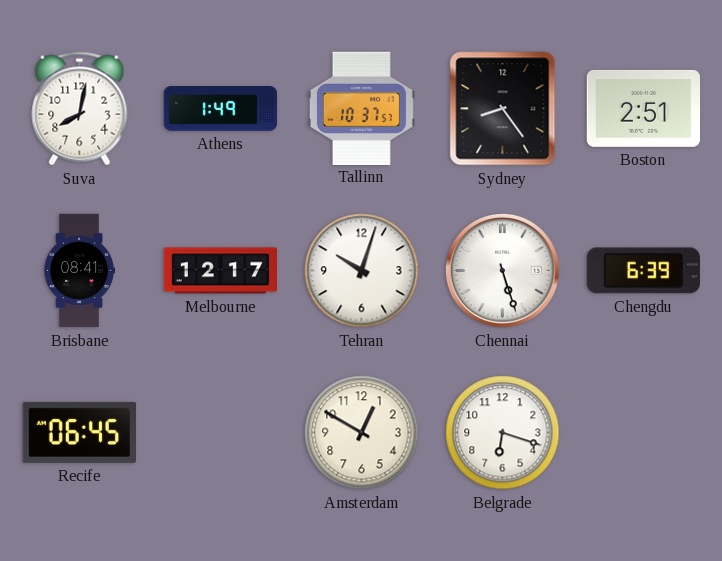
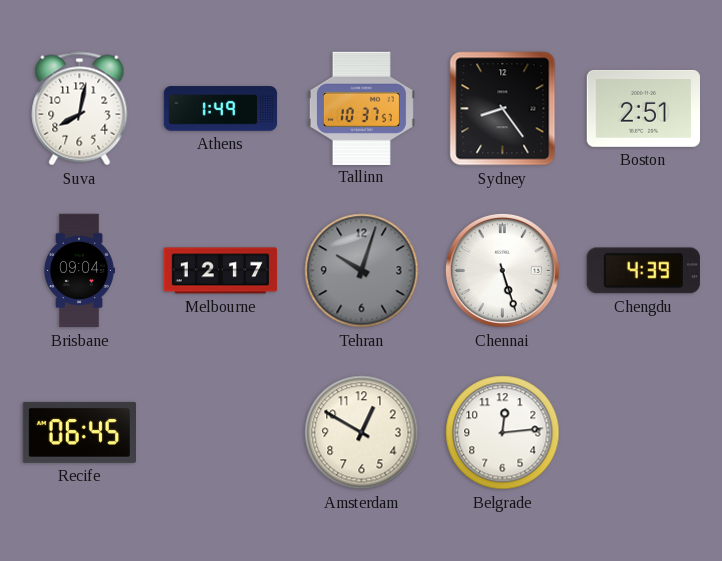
Brisbane: 08:41 -> 09:04
Tehran dial: white -> grey
Chengdu: 6:39 -> 4:39
Belgrade: 6:18 -> 12:14
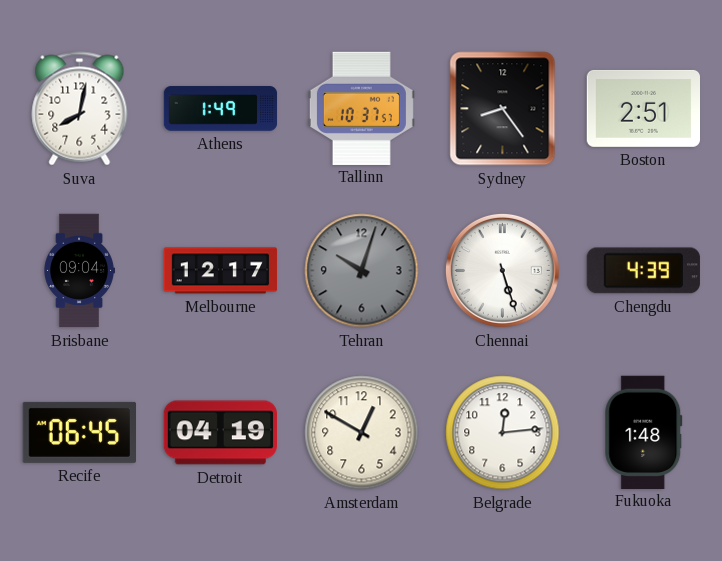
Detroit: none -> 04:19
Fukuoka: none -> 1:48
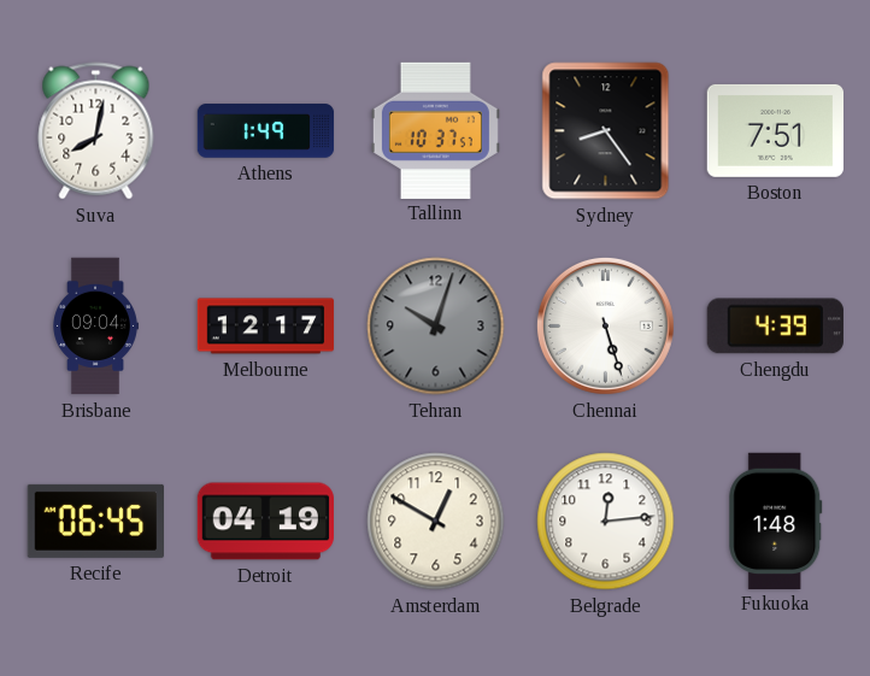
Boston: 2:51 -> 7:51
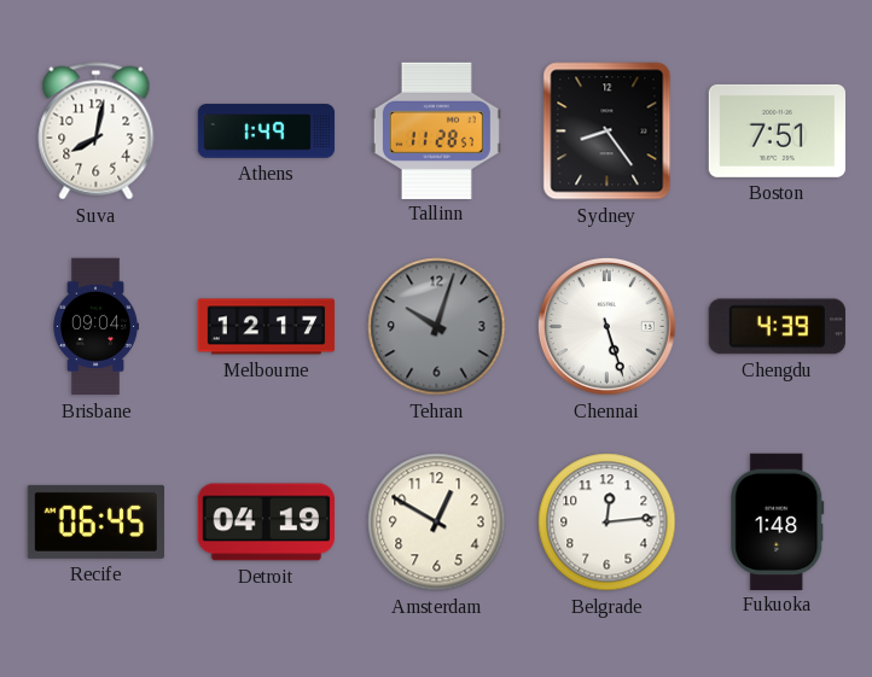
Tallinn: 10:37 -> 11:28
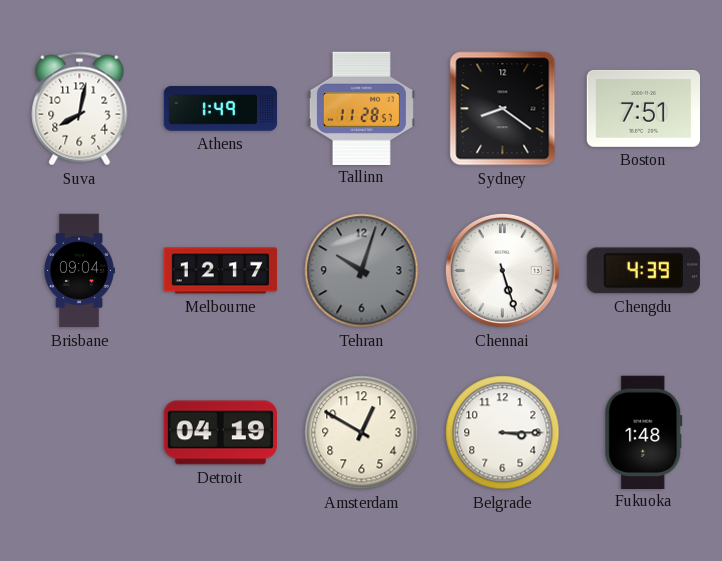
Sydney: 8:24 -> 8:21
Recife: 06:45 -> none
Belgrade: 12:14 -> 3:15
